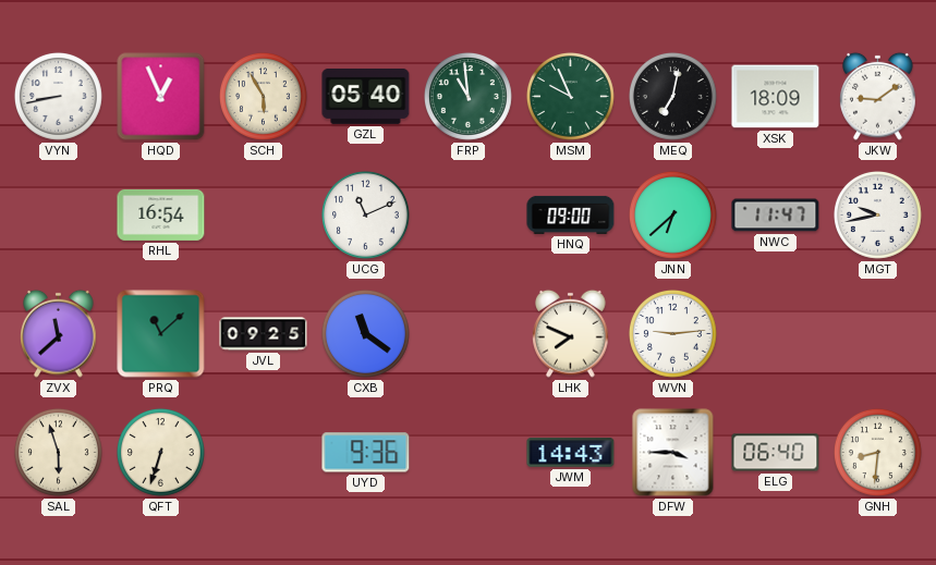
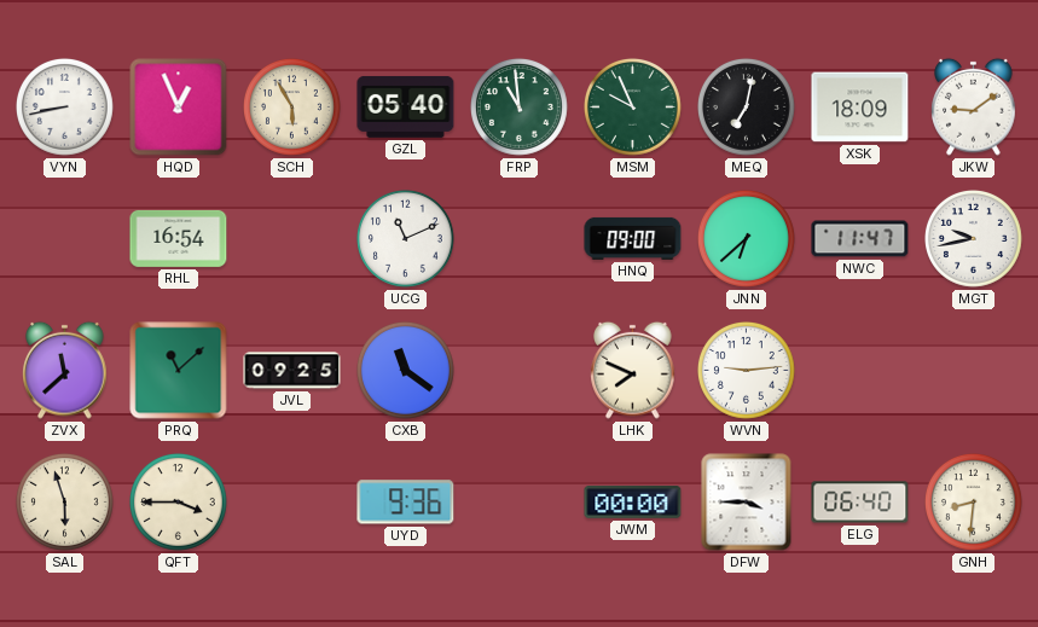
QFT: 6:33 -> 3:45
JWM: 14:43 -> 00:00
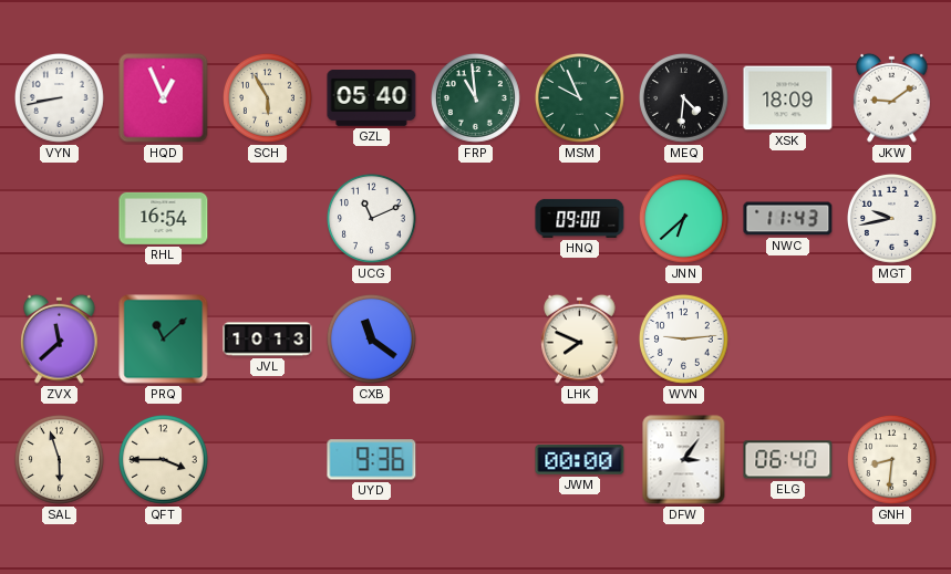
MEQ: 7:02 -> 4:31
NWC: 11:47 -> 11:43
JVL: 09:25 -> 10:13
DFW: 3:45 -> 3:06
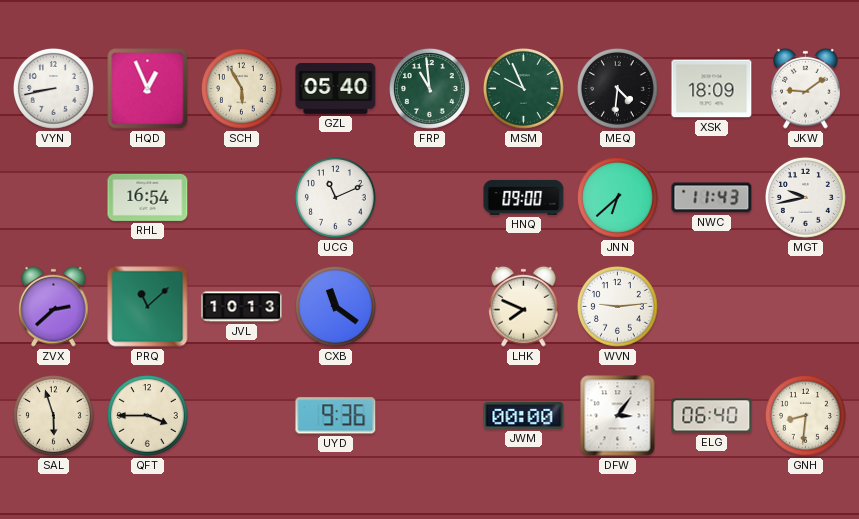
ZVX: 11:38 -> 2:38
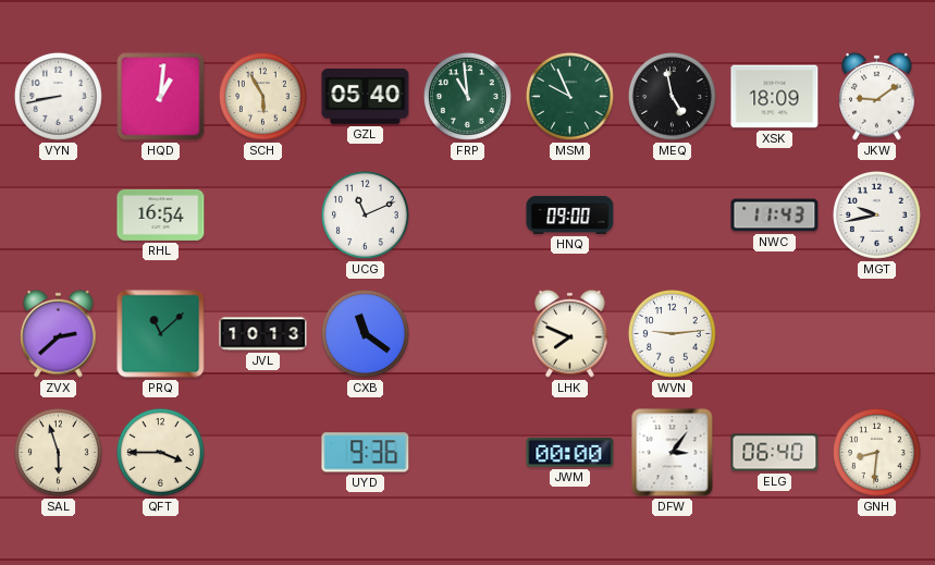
HQD: 12:56 -> 1:01
MEQ: 4:31 -> 4:58
JNN: 6:38 -> none
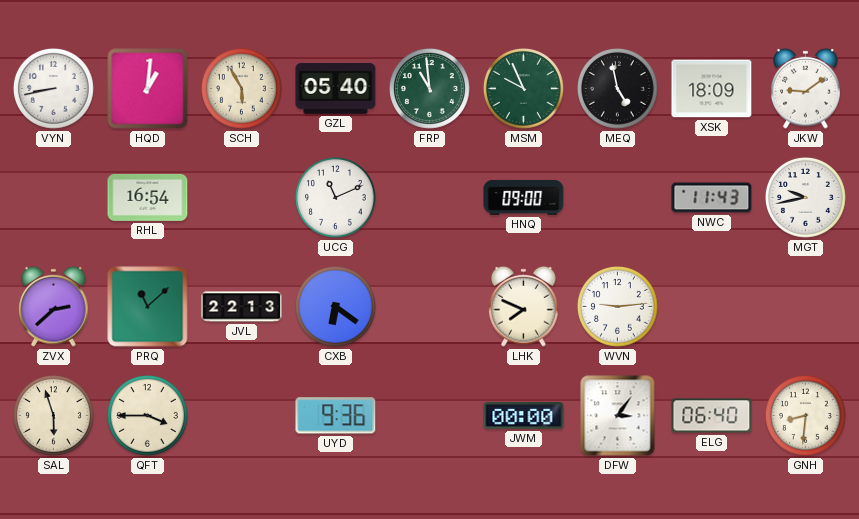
JVL: 10:13 -> 22:13
CXB: 11:21 -> 6:21
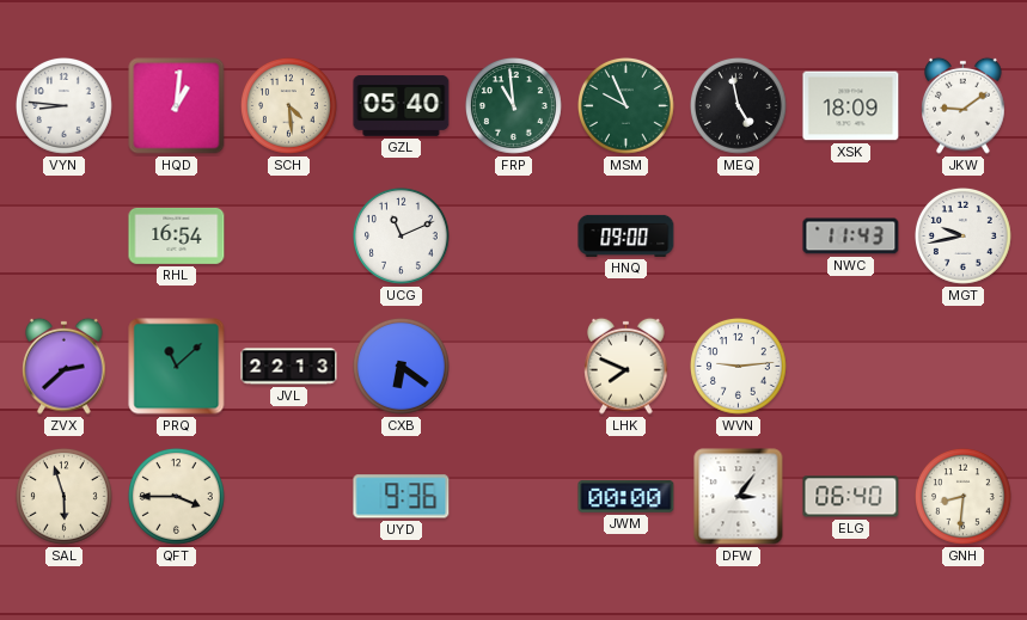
VYN: 8:43 -> 8:46
SCH: 5:55 -> 4:29
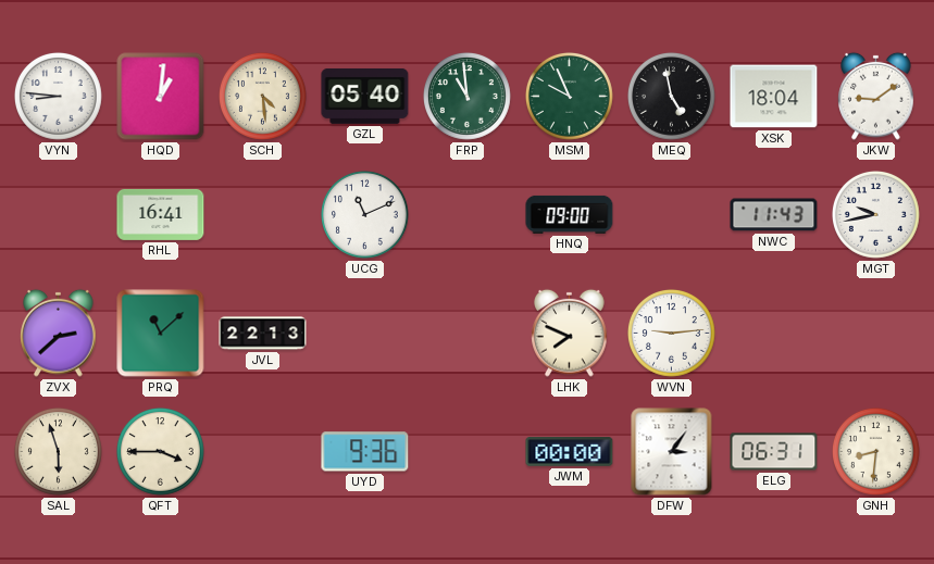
XSK: 18:09 -> 18:04
RHL: 16:54 -> 16:41
CXB: 6:21 -> none
ELG: 06:40 -> 06:31
